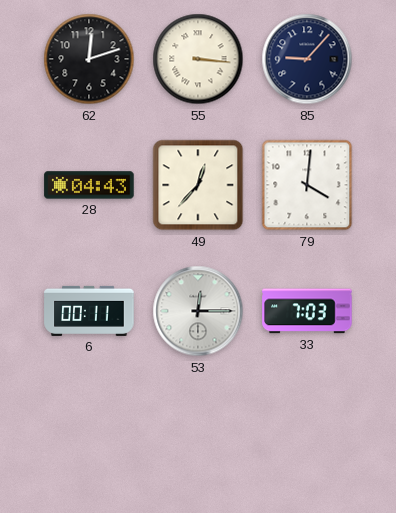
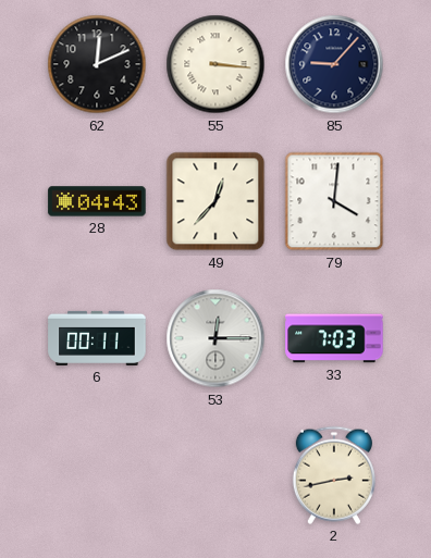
62: 12:12 -> 12:11
2: none -> 2:43
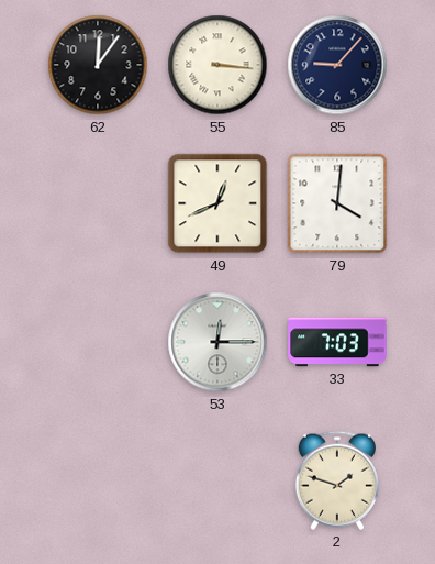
62: 12:11 -> 12:06
28: 04:43 -> none
49: 12:37 -> 12:41
6: 00:11 -> none
2: 2:43 -> 1:48
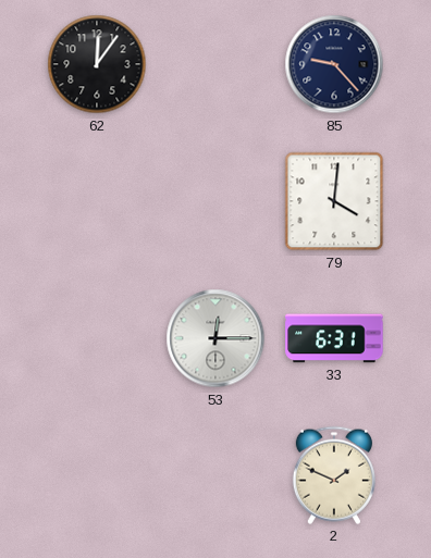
55: 3:16 -> none
85: 9:07 -> 9:23
49: 12:41 -> none
33: 7:03 -> 6:31
2: 1:48 -> 1:49
